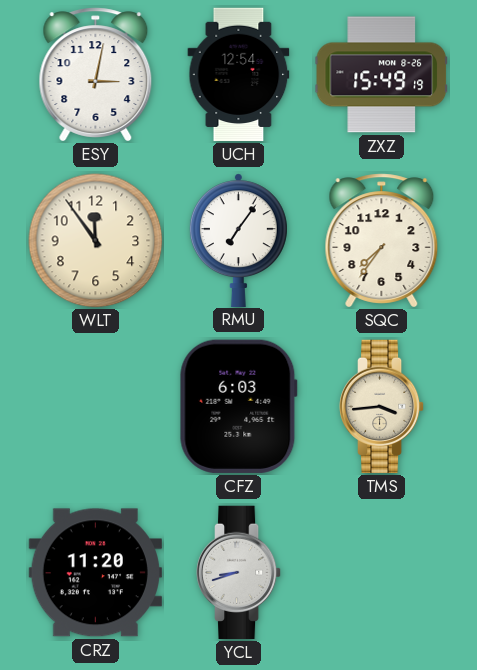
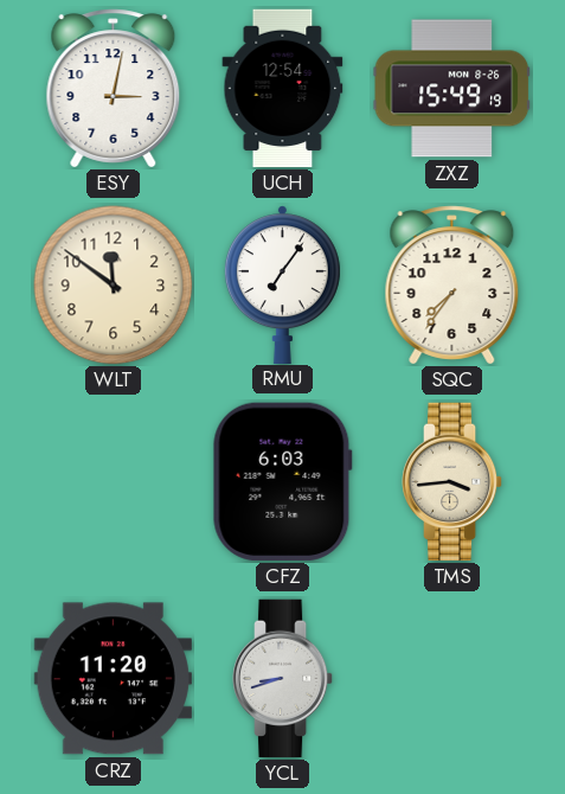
WLT: 11:54 -> 11:51
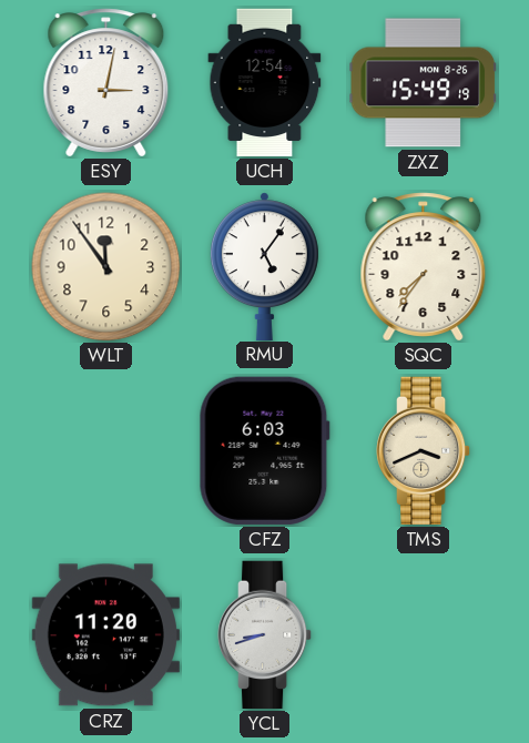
WLT: 11:51 -> 11:54
RMU: 7:06 -> 5:06
TMS: 3:44 -> 3:41
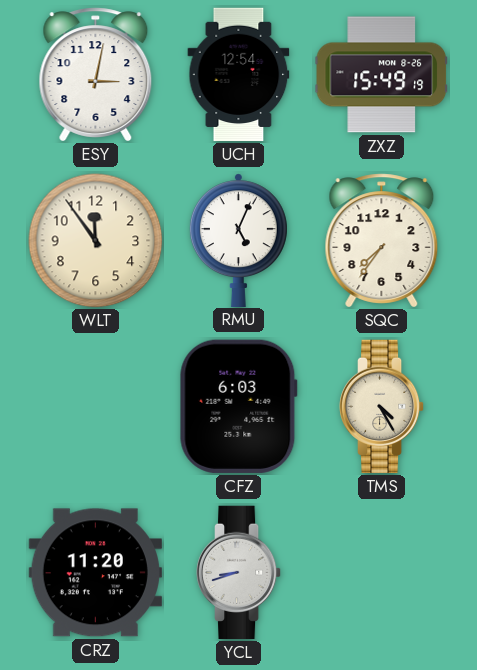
RMU: 5:06 -> 5:04
TMS: 3:41 -> 4:25
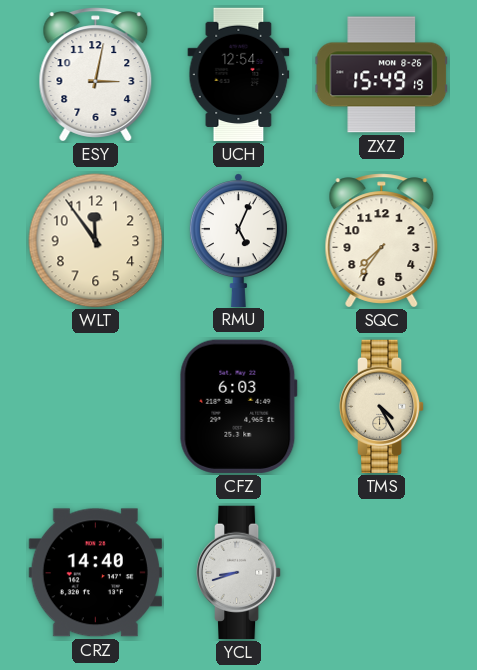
CRZ: 11:20 -> 14:40
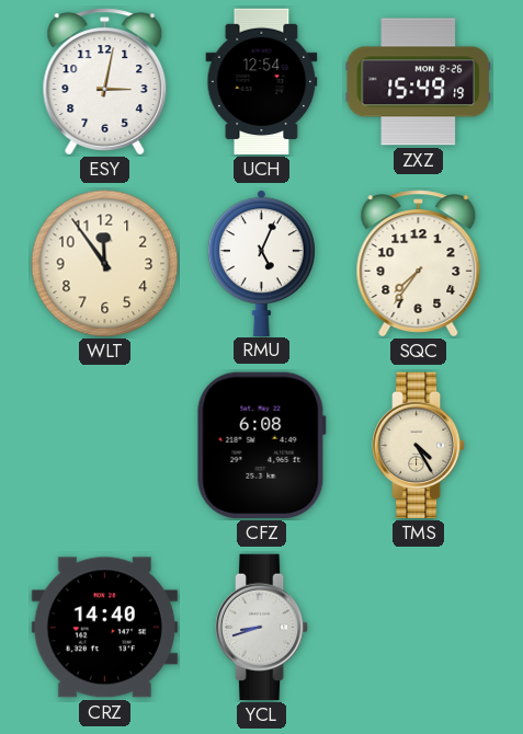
CFZ: 6:03 -> 6:08
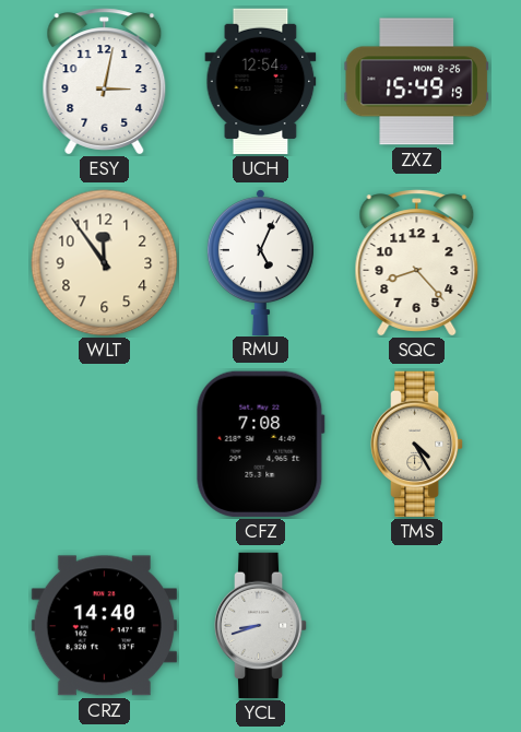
SQC: 7:36 -> 8:23
CFZ: 6:08 -> 7:08
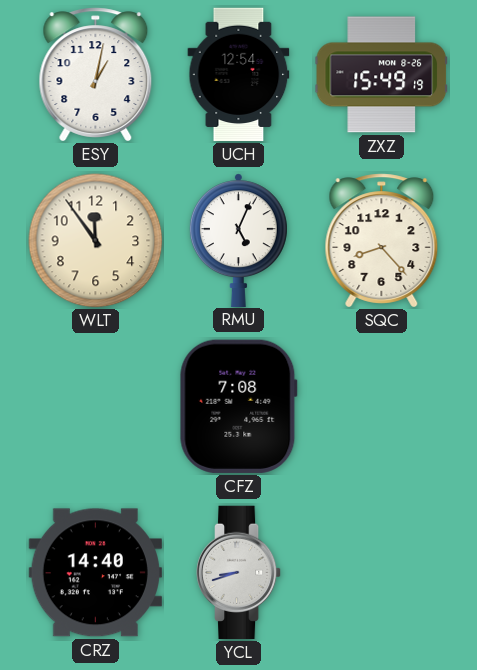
ESY: 3:02 -> 1:02
TMS: 4:25 -> none
